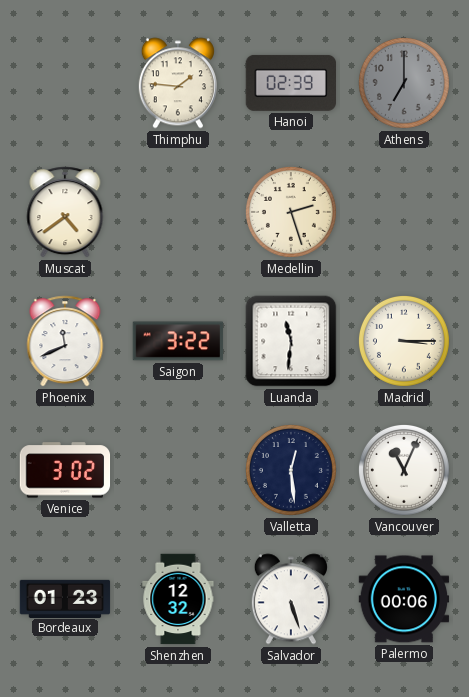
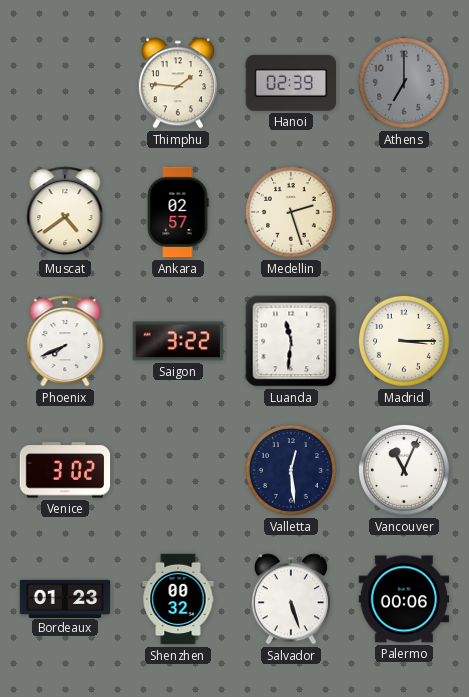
Ankara: none -> 02:57
Phoenix: 11:41 -> 7:41
Shenzhen: 12:32 -> 00:32
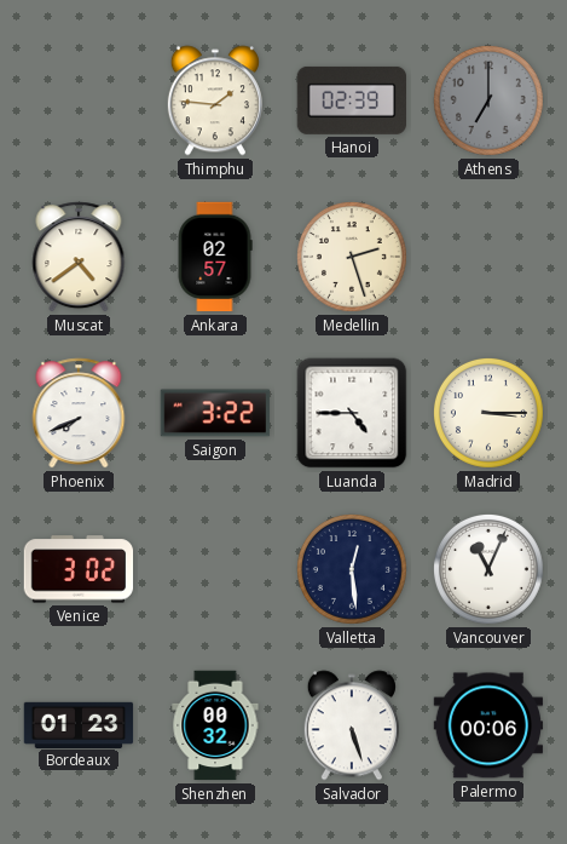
Luanda: 11:31 -> 4:45
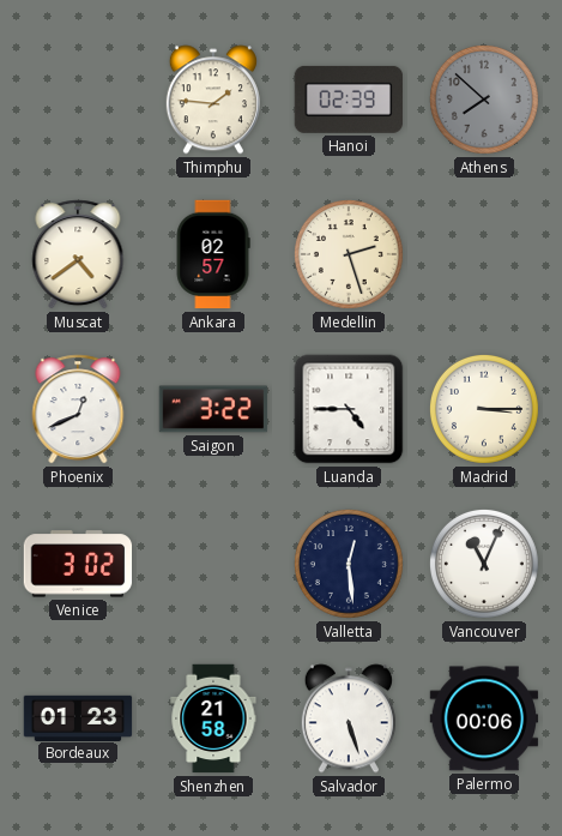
Athens: 7:00 -> 7:52
Phoenix: 7:41 -> 12:41
Shenzhen: 00:32 -> 21:58
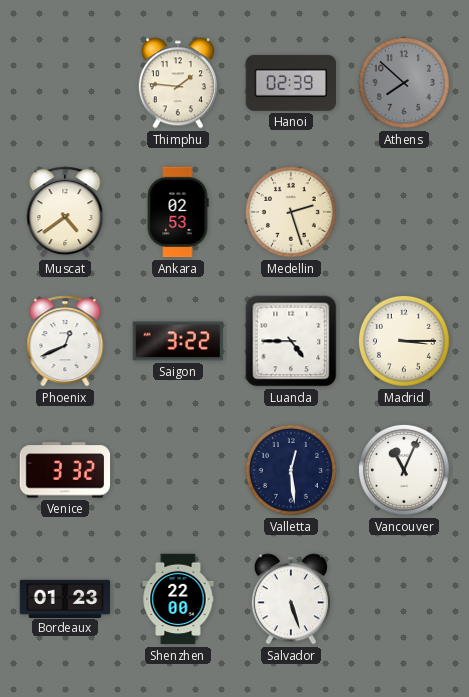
Ankara: 02:57 -> 02:53
Venice: 3:02 -> 3:32
Shenzhen: 21:58 -> 22:00
Palermo: 00:06 -> none
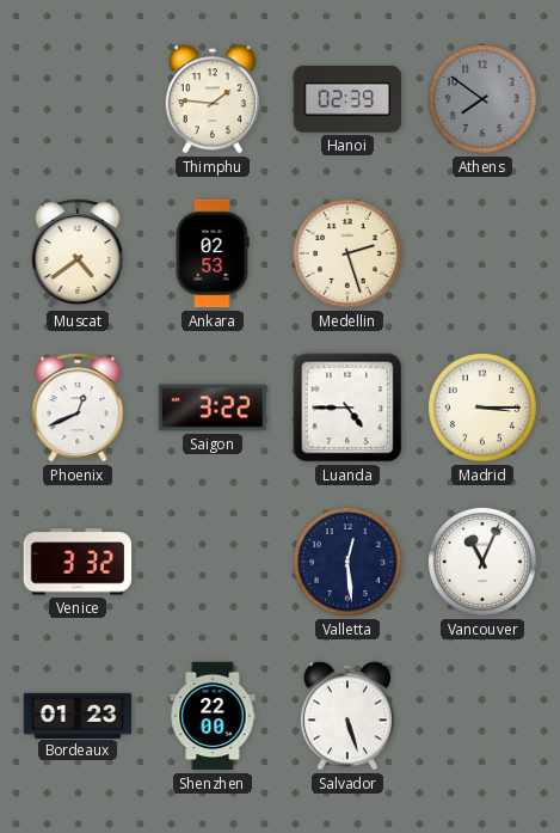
Athens: 7:52 -> 7:51
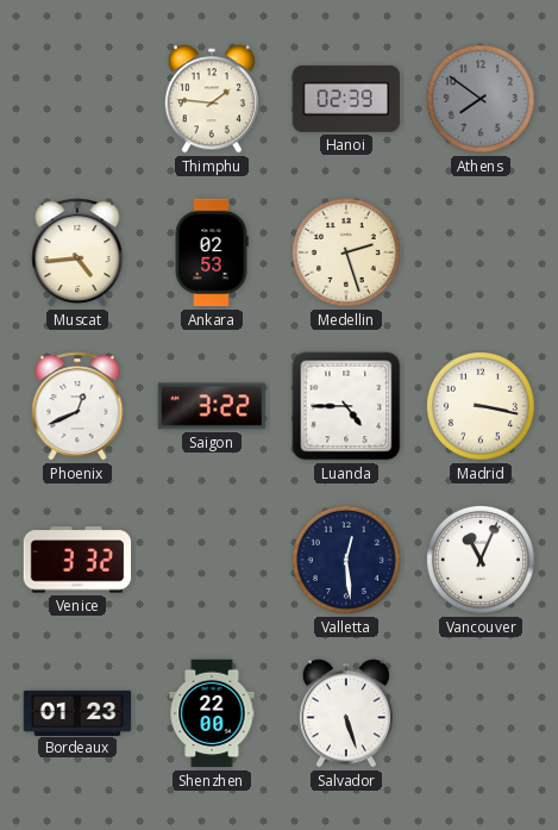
Muscat: 4:39 -> 4:44
Madrid: 3:15 -> 3:17
